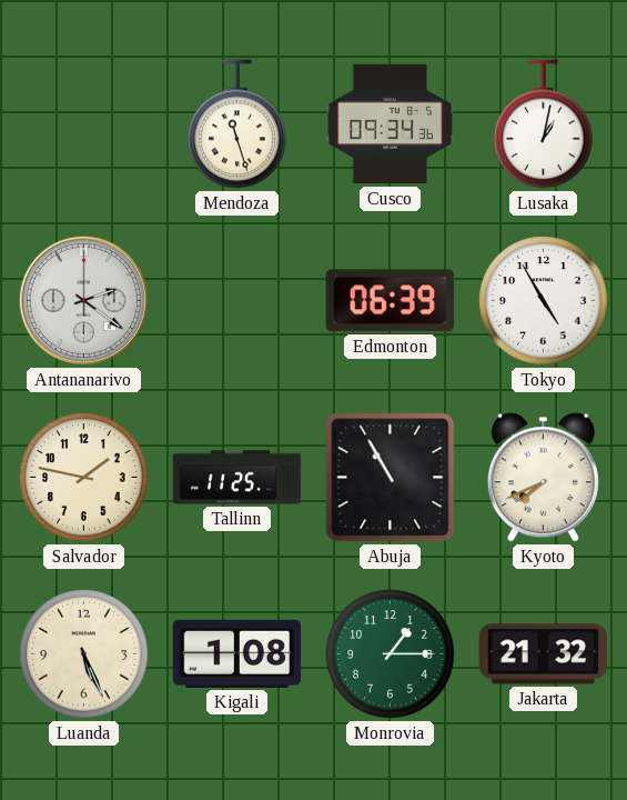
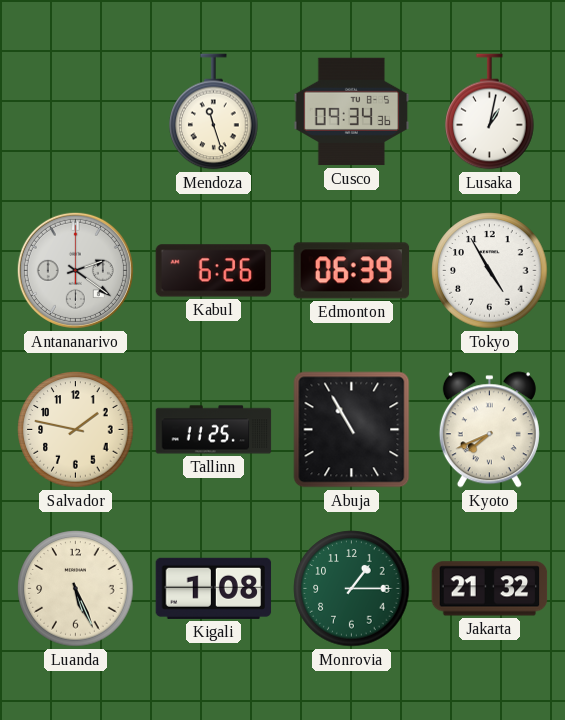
Kabul: none -> 6:26
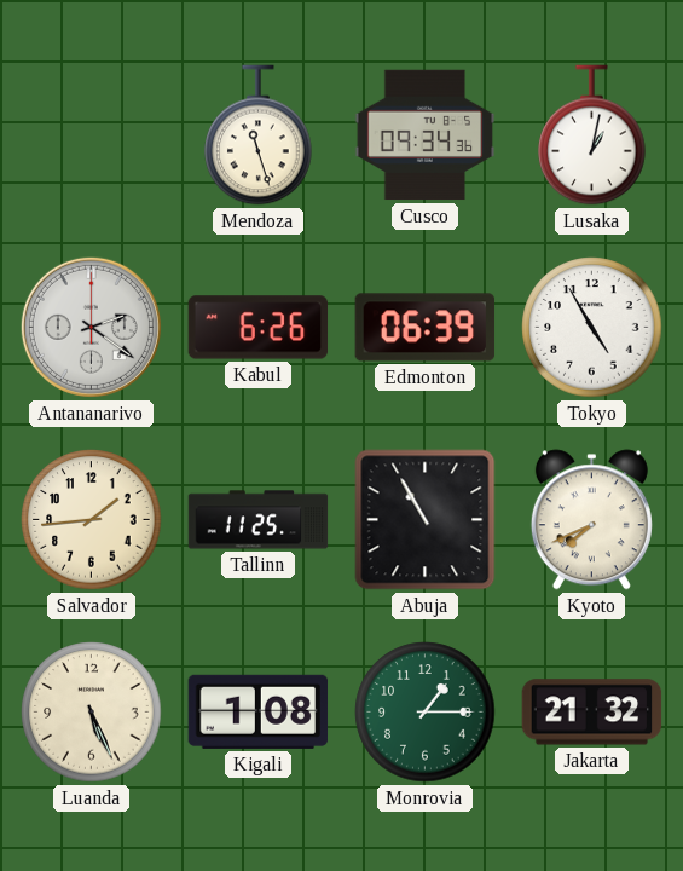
Salvador: 1:47 -> 1:44
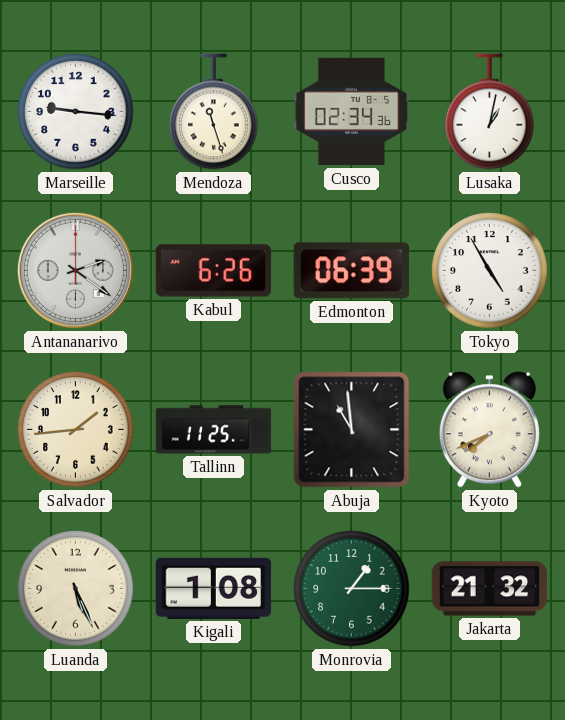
Marseille: none -> 9:16
Cusco: 09:34 -> 02:34
Abuja: 10:55 -> 10:59
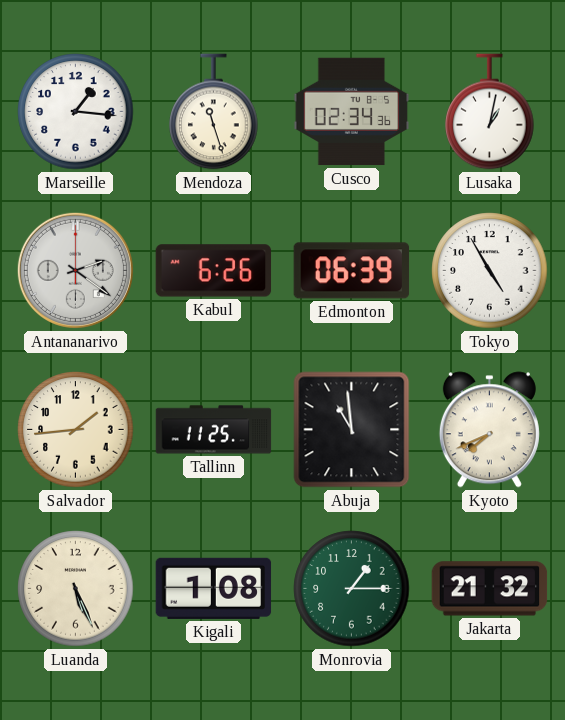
Marseille: 9:16 -> 1:16
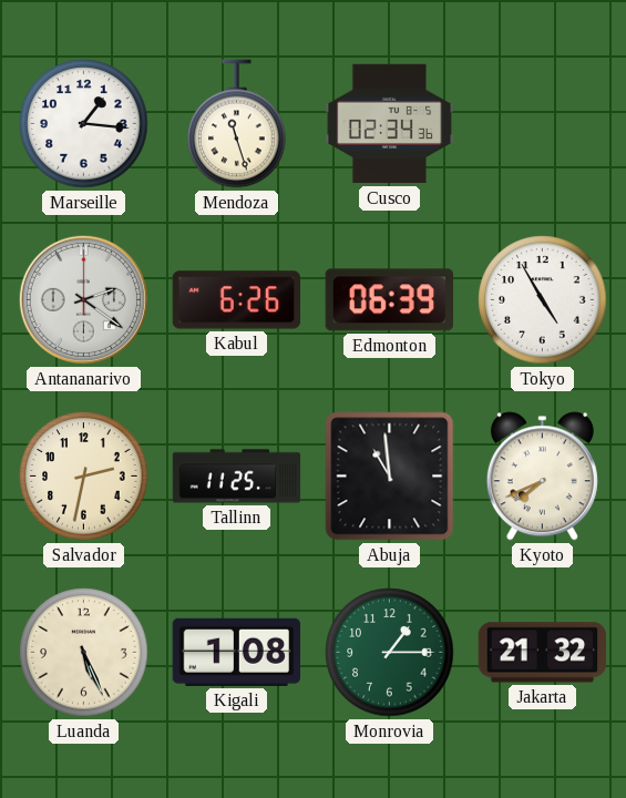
Lusaka: 1:02 -> none
Salvador: 1:44 -> 2:32
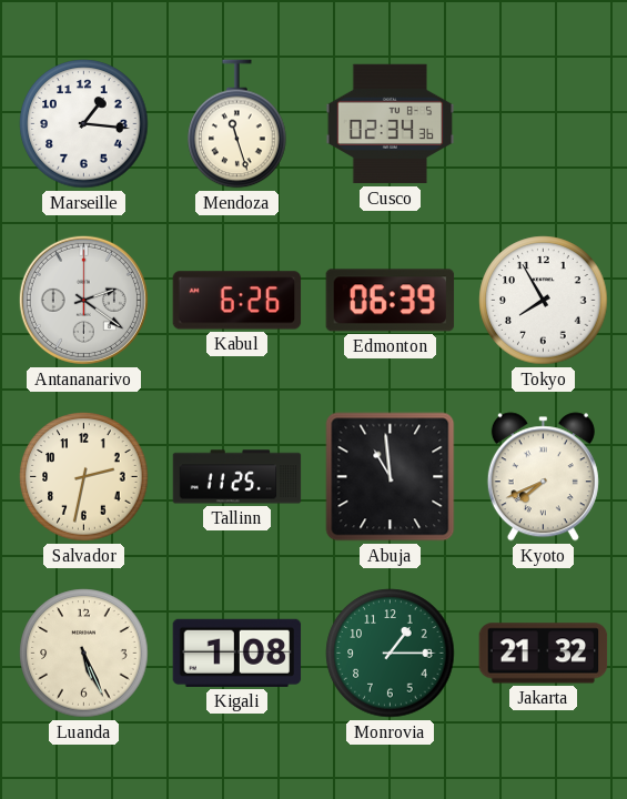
Tokyo: 4:55 -> 7:55
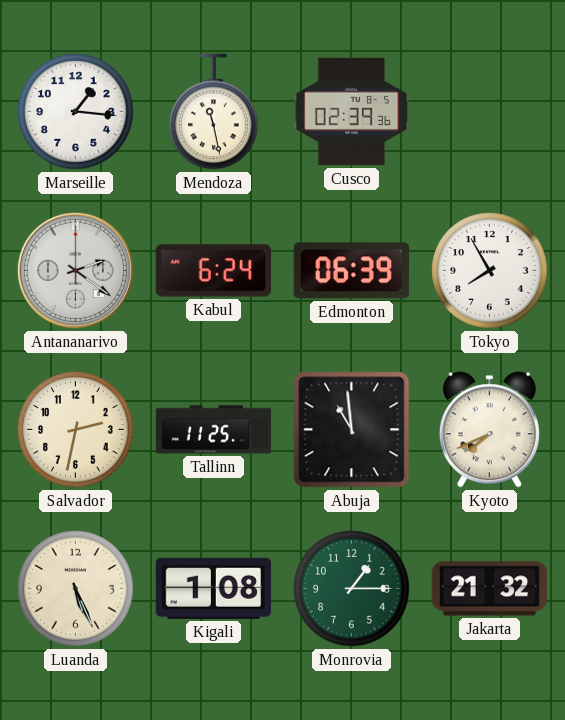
Mendoza: 11:27 -> 11:28
Cusco: 02:34 -> 02:39
Kabul: 6:26 -> 6:24
